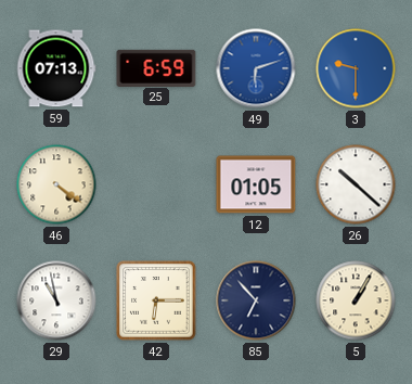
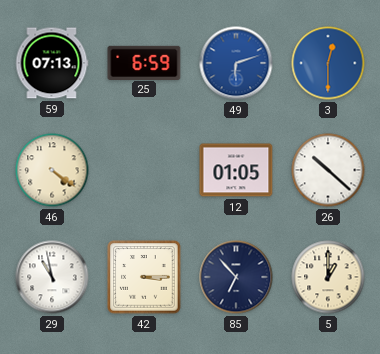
3: 9:30 -> 12:30
42: 6:15 -> 3:15
5: 1:05 -> 1:00
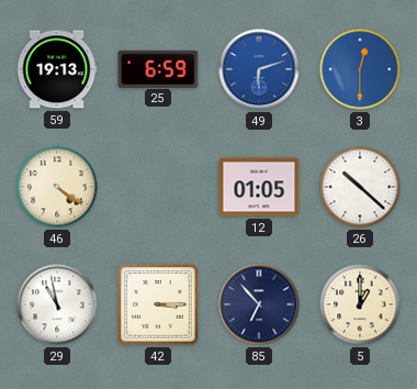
59: 07:13 -> 19:13
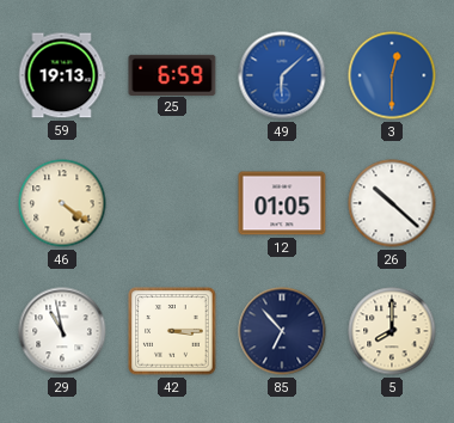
49: 6:12 -> 6:08
5: 1:00 -> 8:00
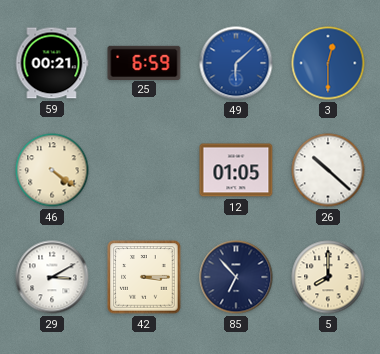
59: 19:13 -> 00:21
29: 10:58 -> 3:10
